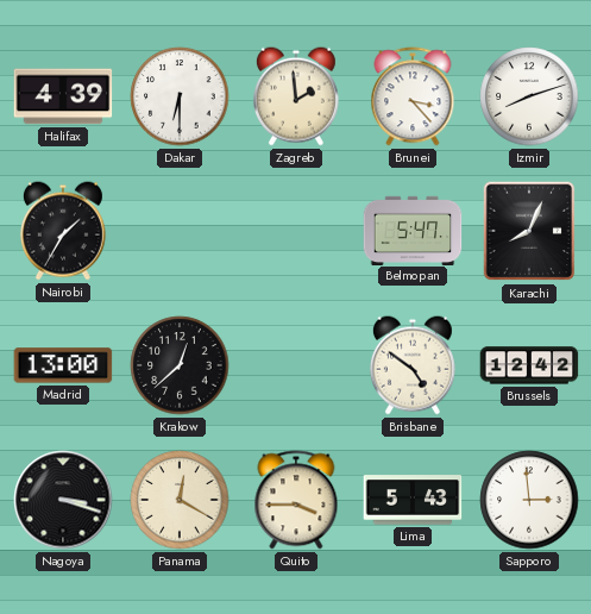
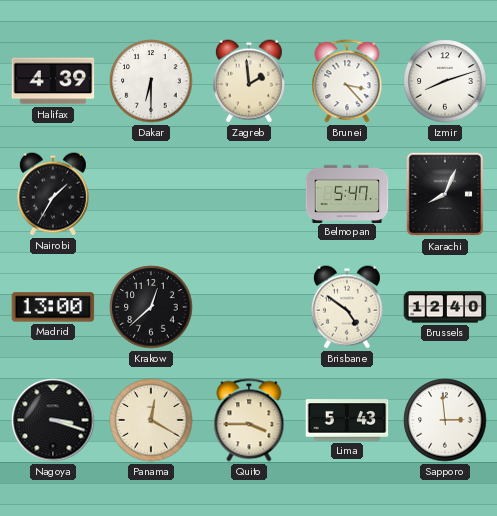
Brussels: 12:42 -> 12:40
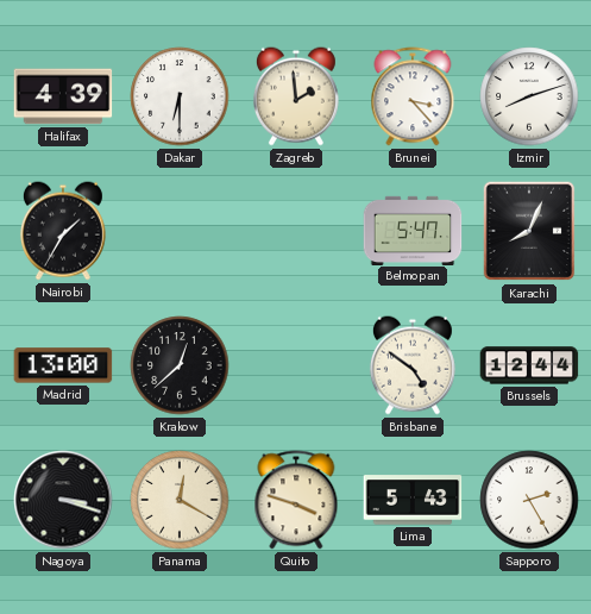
Brussels: 12:40 -> 12:44
Quito: 3:45 -> 3:48
Sapporo: 2:59 -> 2:25
